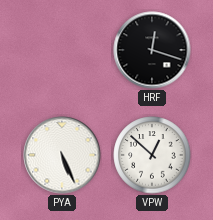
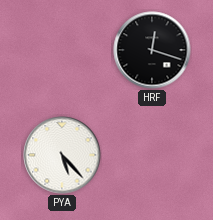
PYA: 5:26 -> 5:23
VPW: 12:52 -> none
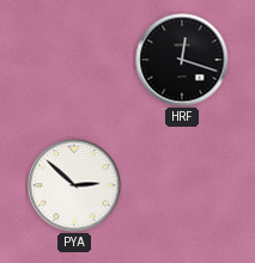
PYA: 5:23 -> 2:52
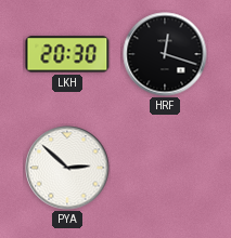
LKH: none -> 20:30
